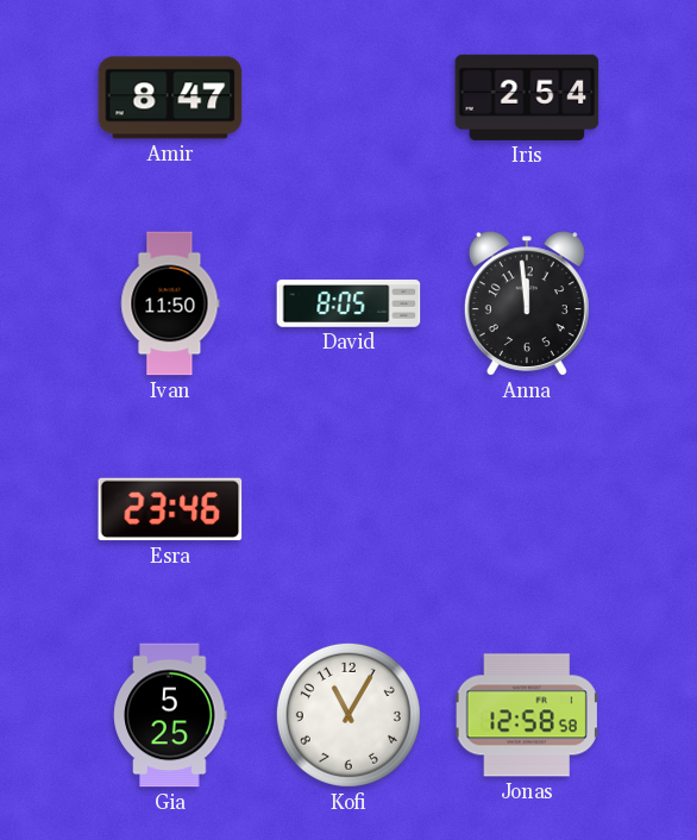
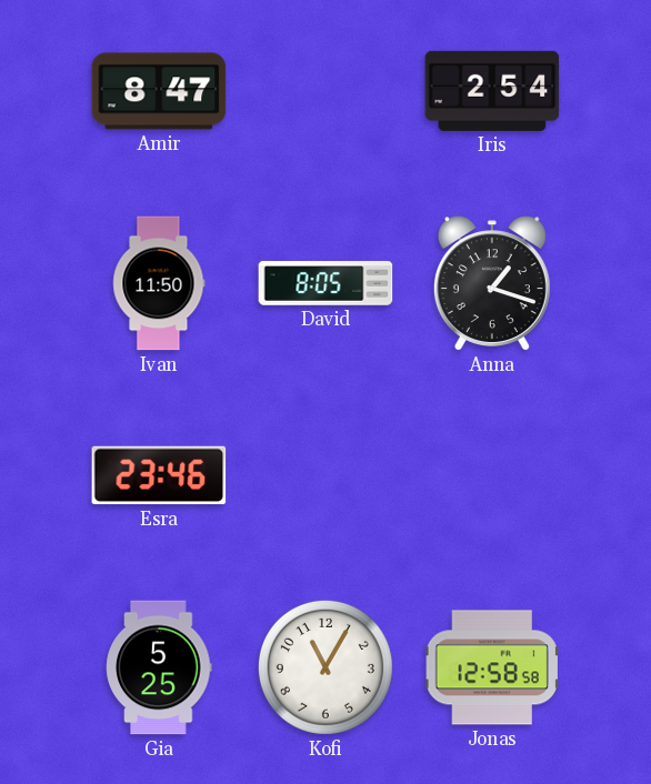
Anna: 11:59 -> 1:18
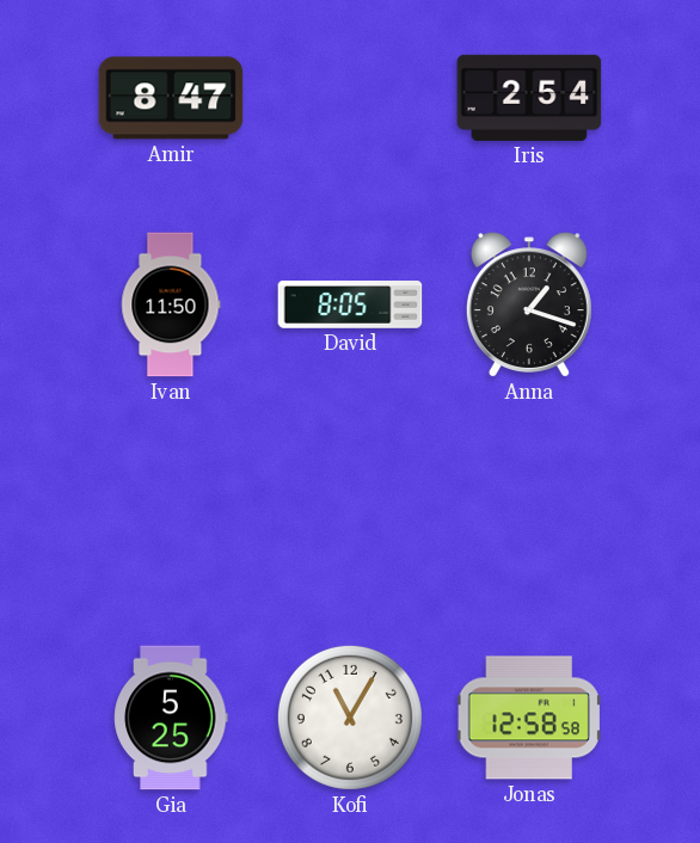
Esra: 23:46 -> none
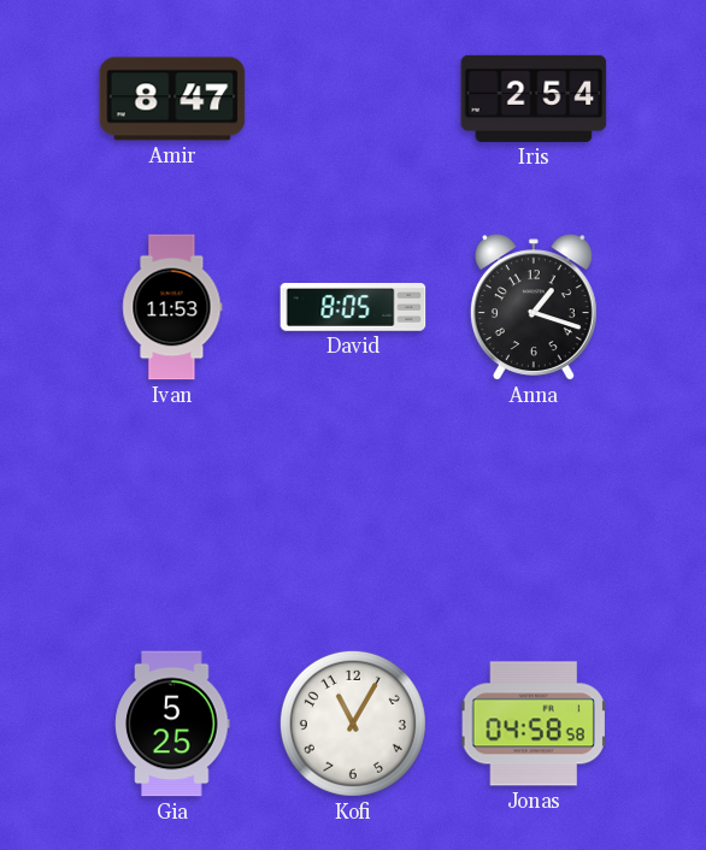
Ivan: 11:50 -> 11:53
Jonas: 12:58 -> 04:58
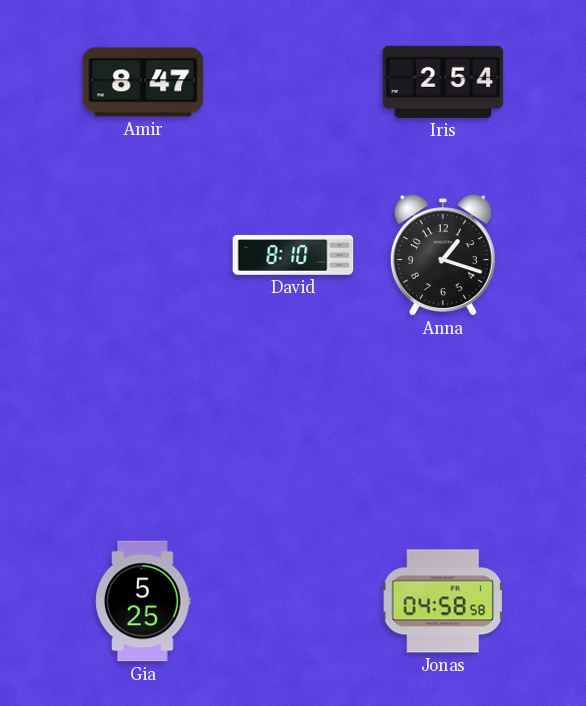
Ivan: 11:53 -> none
David: 8:05 -> 8:10
Kofi: 11:05 -> none
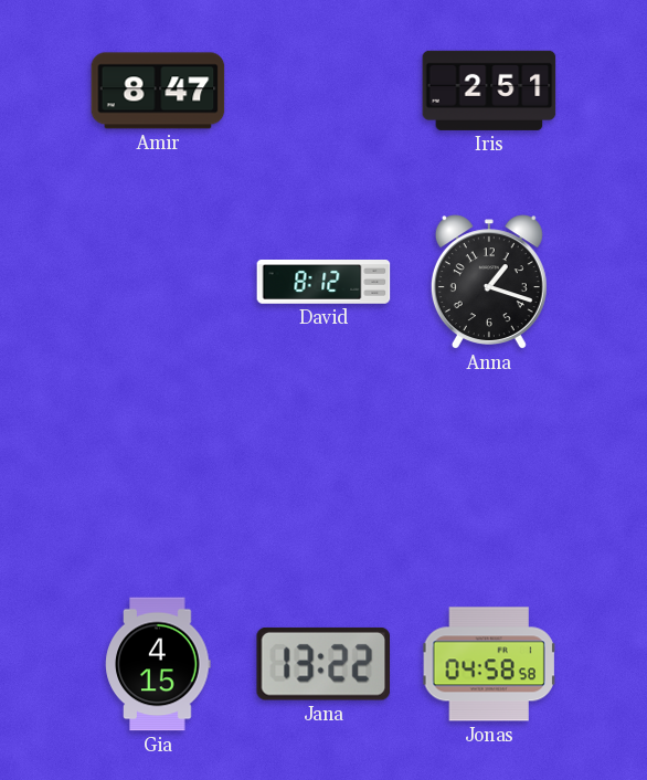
Iris: 2:54 -> 2:51
David: 8:10 -> 8:12
Gia: 5:25 -> 4:15
Jana: none -> 13:22
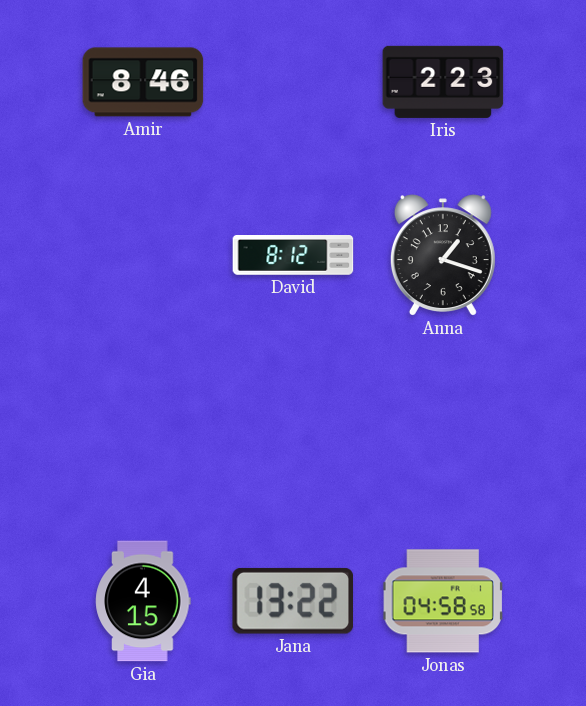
Amir: 8:47 -> 8:46
Iris: 2:51 -> 2:23
